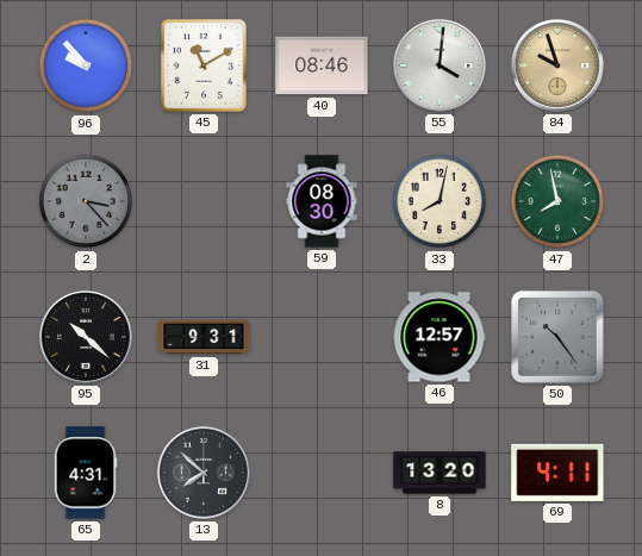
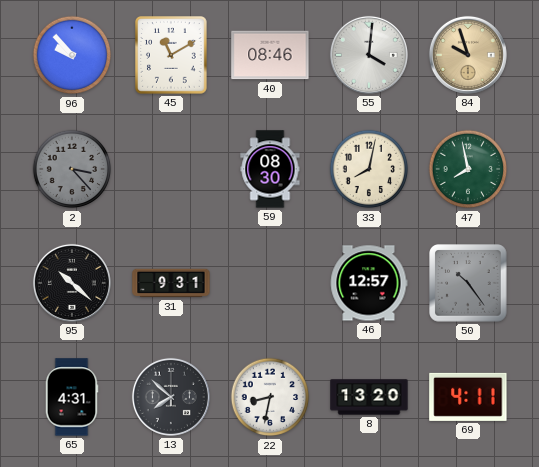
22: none -> 8:32
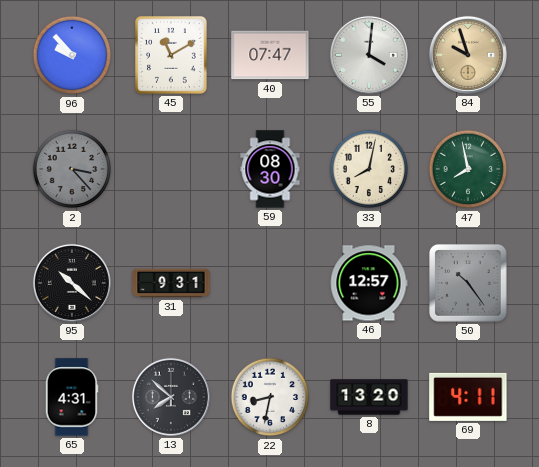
40: 08:46 -> 07:47
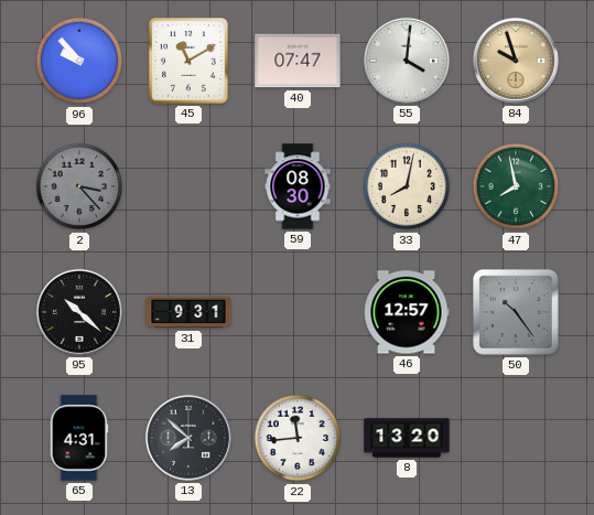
22: 8:32 -> 11:44
69: 4:11 -> none
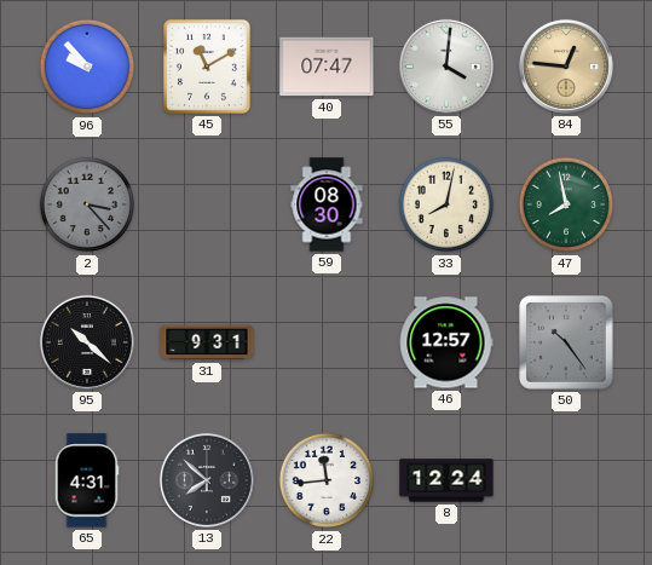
84: 9:57 -> 12:46
8: 13:20 -> 12:24
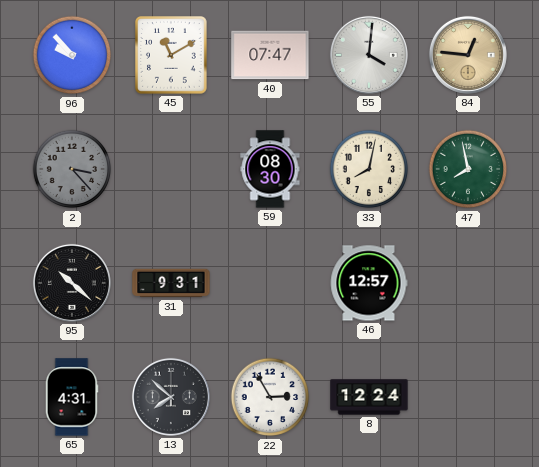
50: 10:24 -> none
22: 11:44 -> 2:55
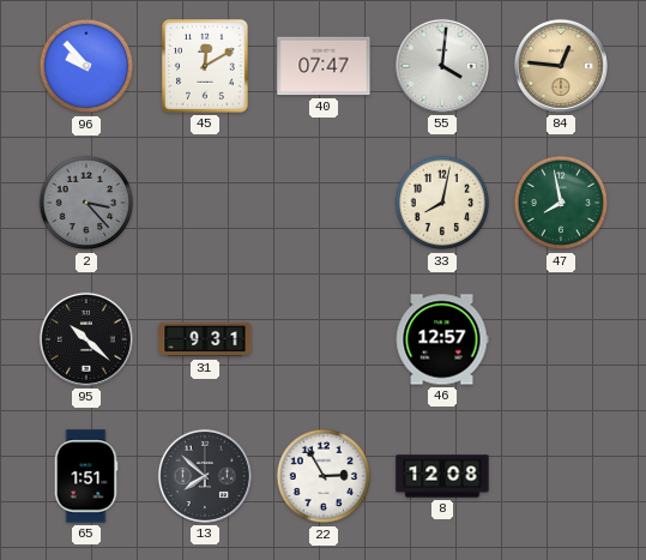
45: 11:10 -> 12:10
59: 08:30 -> none
65: 4:31 -> 1:51
8: 12:24 -> 12:08
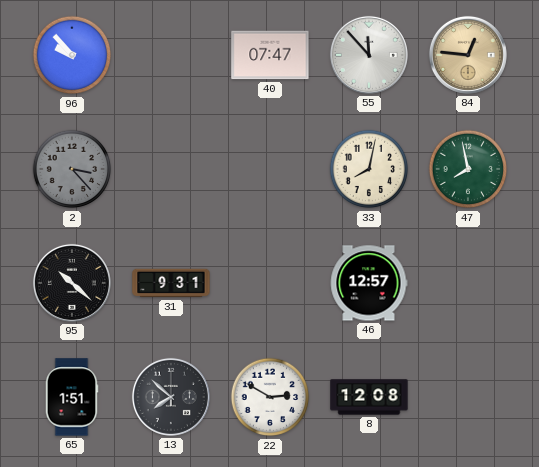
45: 12:10 -> none
55: 4:01 -> 11:53
22: 2:55 -> 2:50
